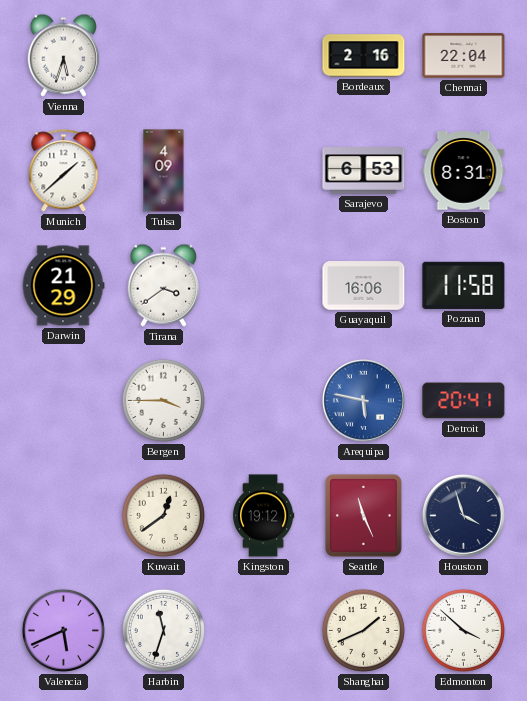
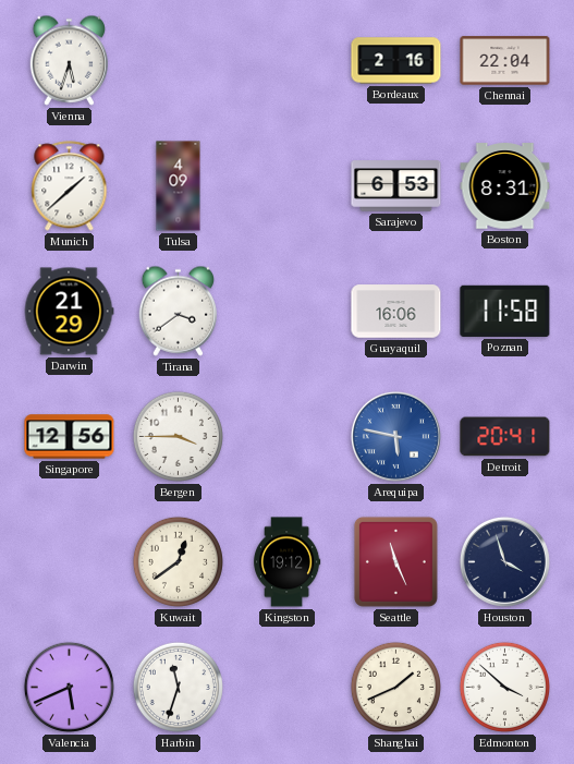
Singapore: none -> 12:56
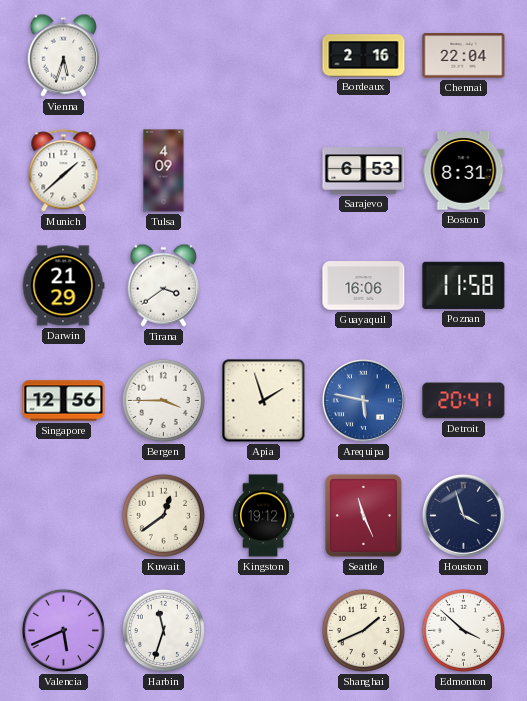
Apia: none -> 1:57
